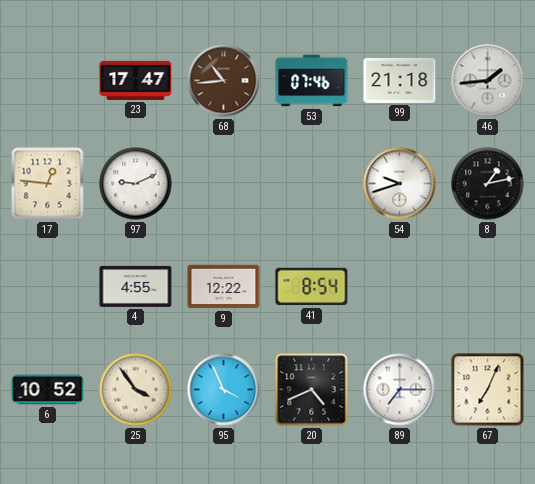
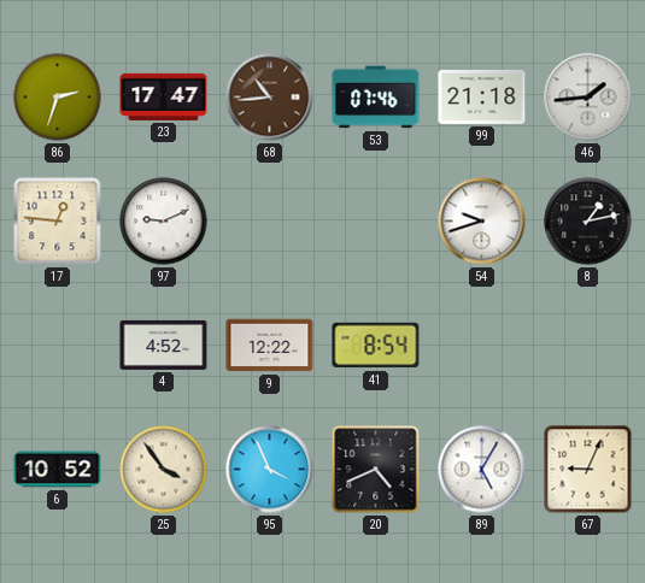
86: none -> 2:33
4: 4:55 -> 4:52
89: 7:15 -> 5:05
67: 7:04 -> 9:04
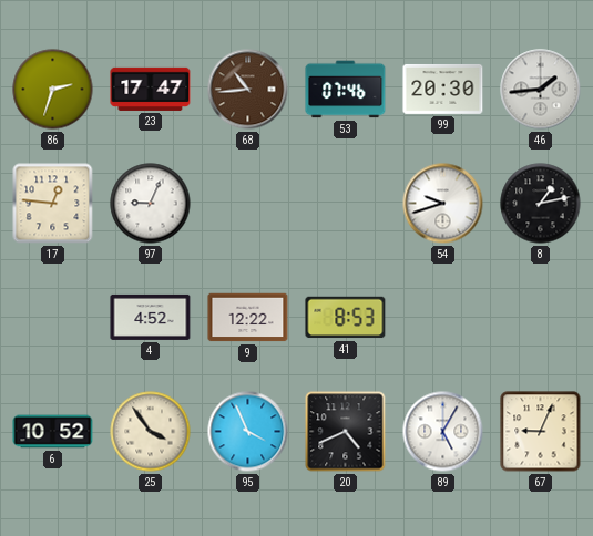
99: 21:18 -> 20:30
97: 9:11 -> 9:04
41: 8:54 -> 8:53
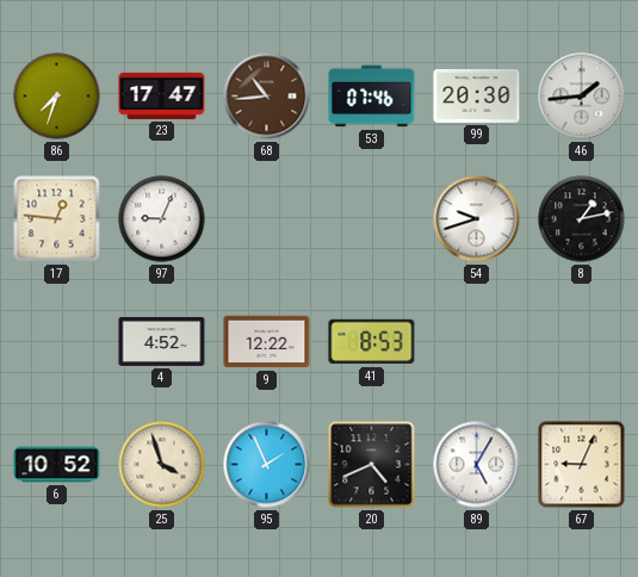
86: 2:33 -> 7:33
25: 3:54 -> 3:57
95: 3:56 -> 1:56
